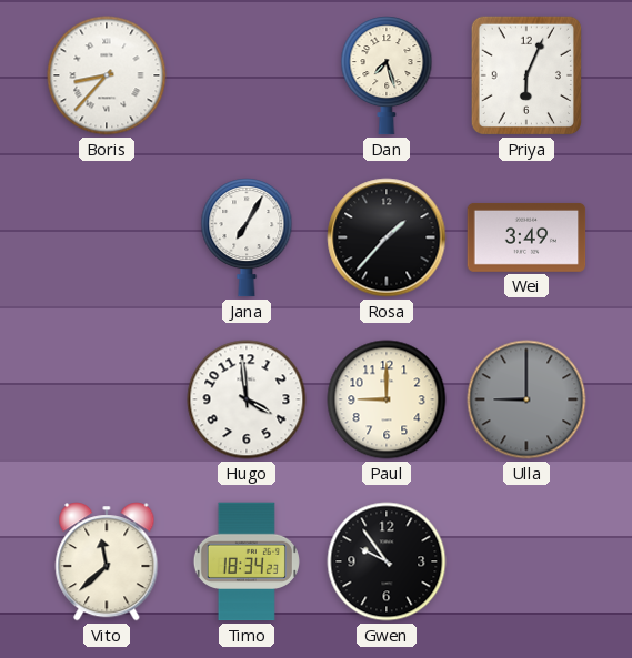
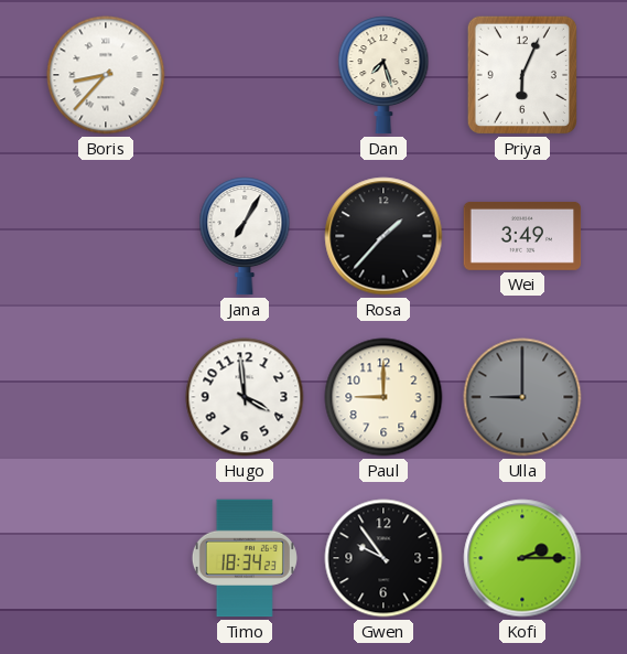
Vito: 11:38 -> none
Kofi: none -> 2:15
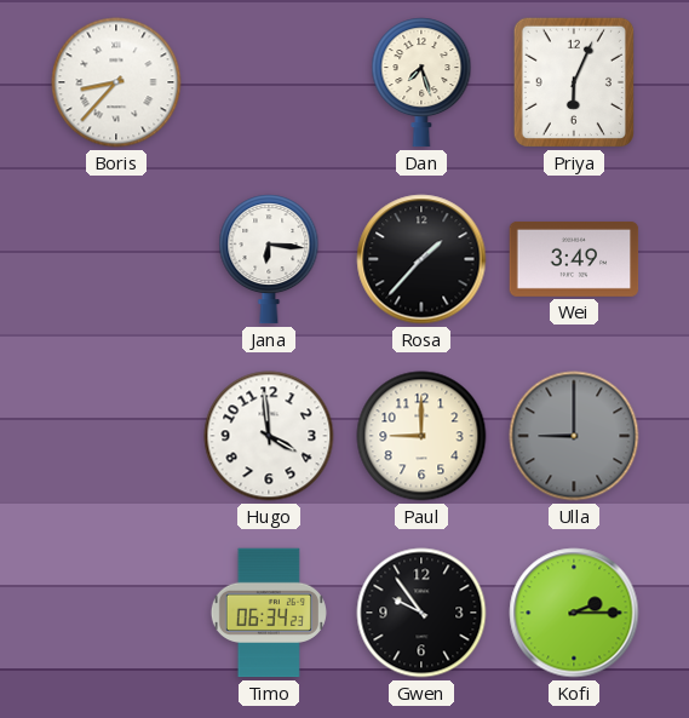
Jana: 7:05 -> 6:16
Timo: 18:34 -> 06:34
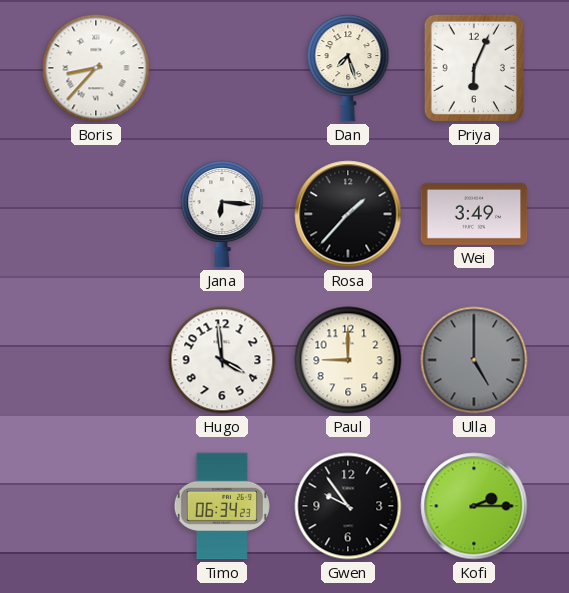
Ulla: 9:00 -> 5:00
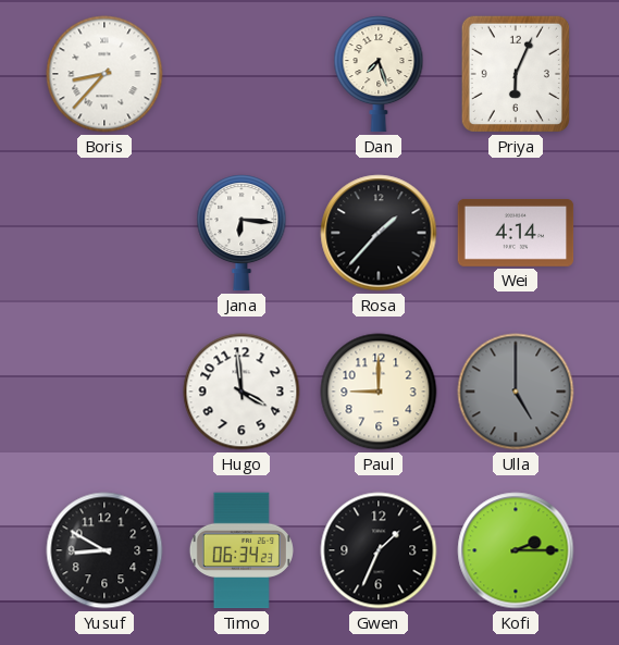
Wei: 3:49 -> 4:14
Yusuf: none -> 8:50
Gwen: 9:54 -> 1:34
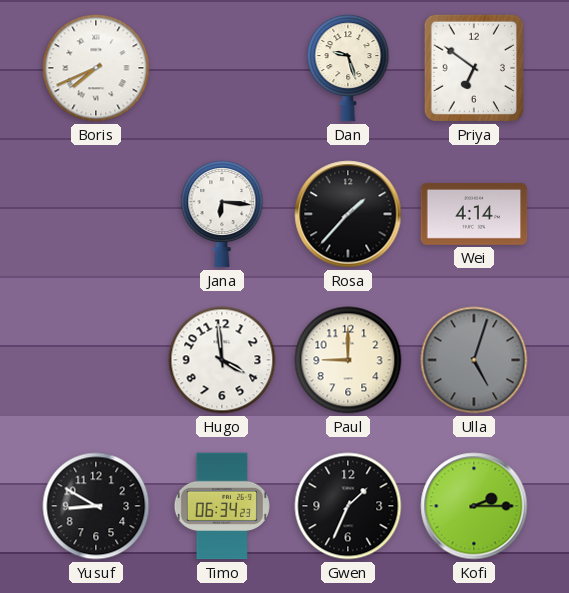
Boris: 8:37 -> 7:41
Dan: 7:27 -> 9:27
Priya: 6:04 -> 6:51
Ulla: 5:00 -> 5:03
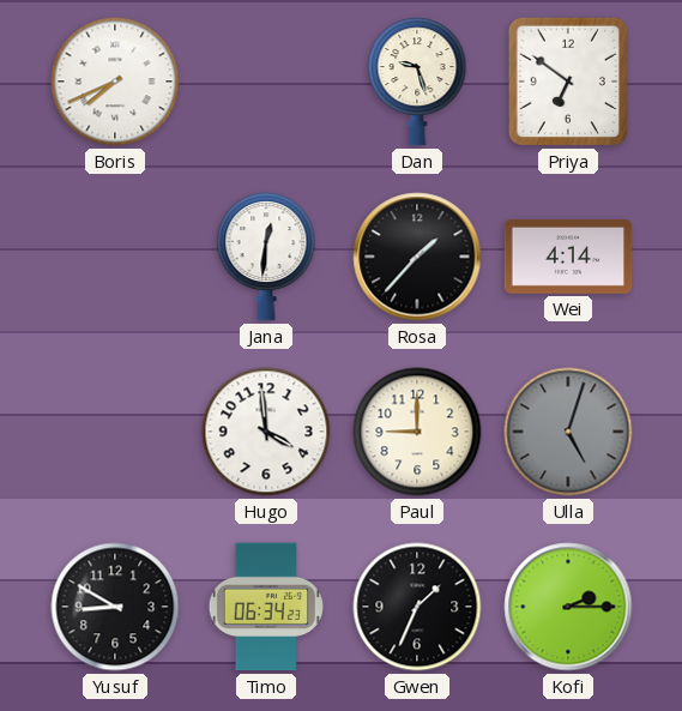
Jana: 6:16 -> 12:31
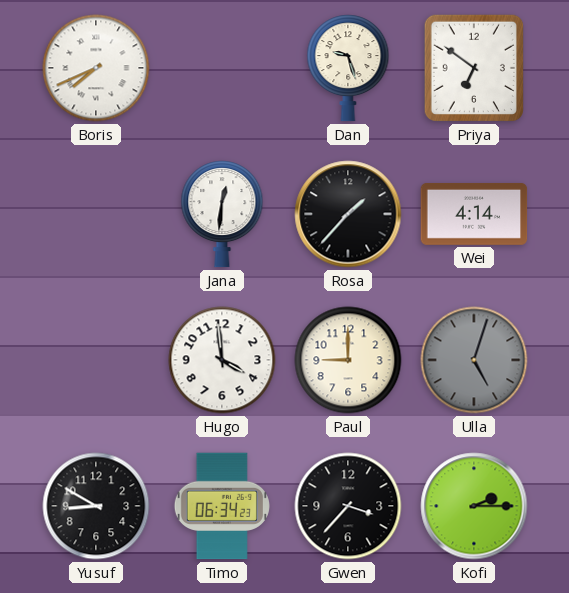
Gwen: 1:34 -> 3:37
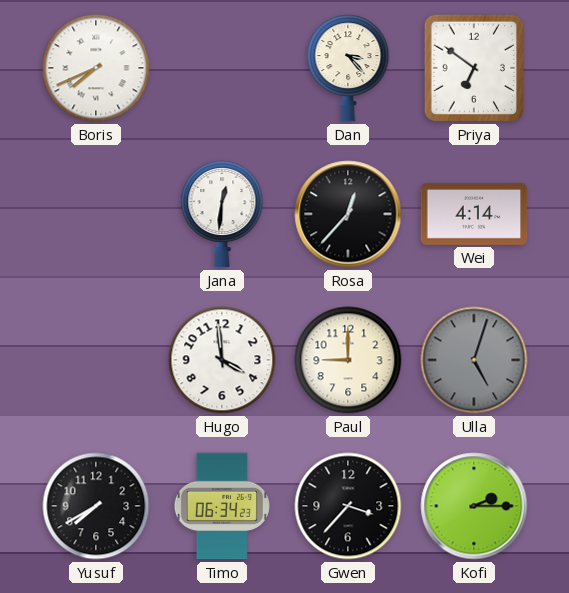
Dan: 9:27 -> 3:23
Rosa: 1:37 -> 12:37
Yusuf: 8:50 -> 7:40
